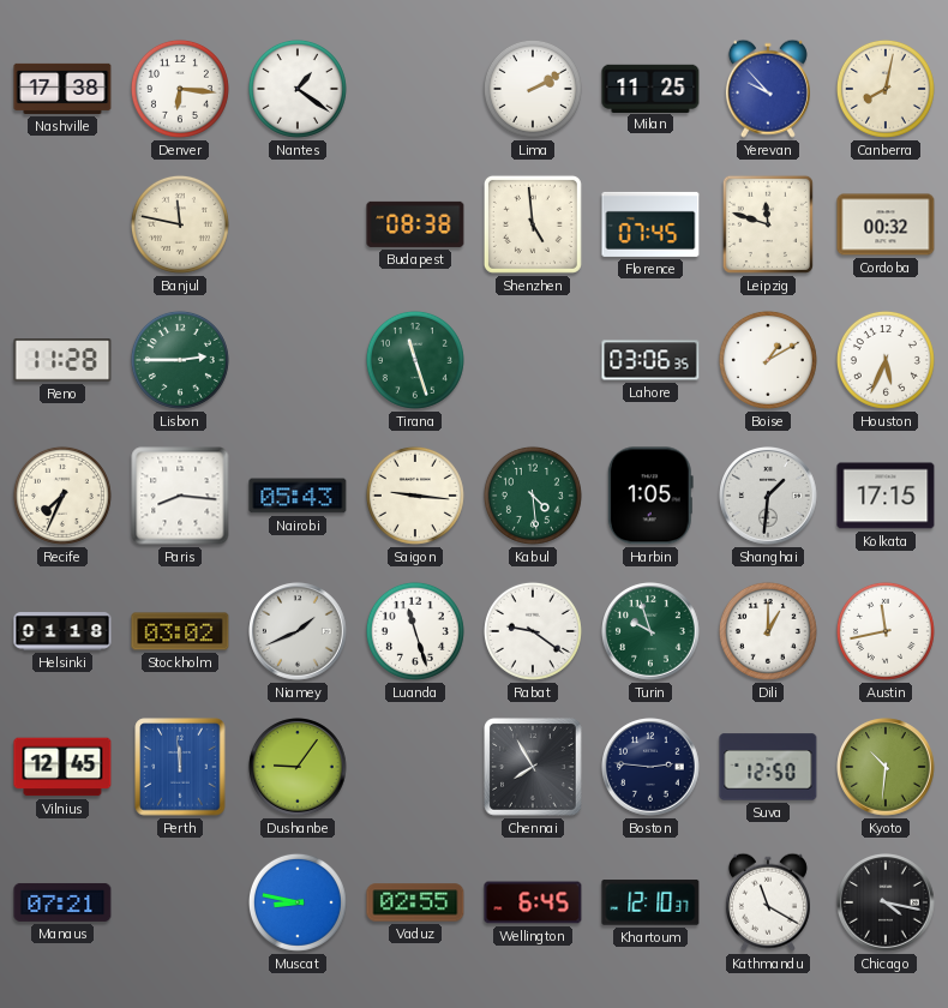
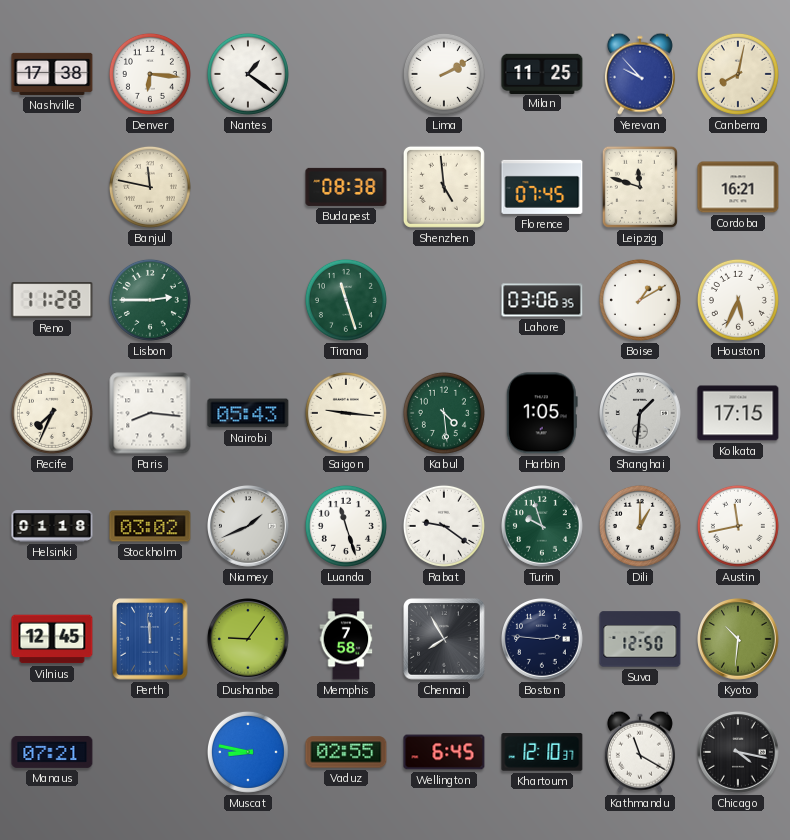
Cordoba: 00:32 -> 16:21
Memphis: none -> 7:58
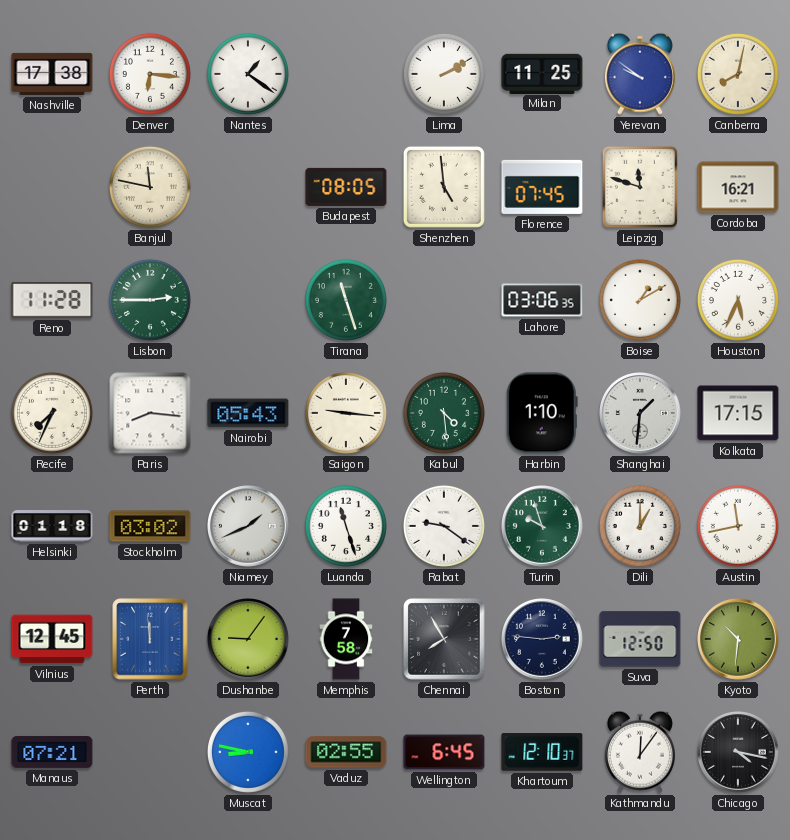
Yerevan: 9:53 -> 9:51
Budapest: 08:38 -> 08:05
Harbin: 1:05 -> 1:10
Kathmandu: 11:20 -> 12:06
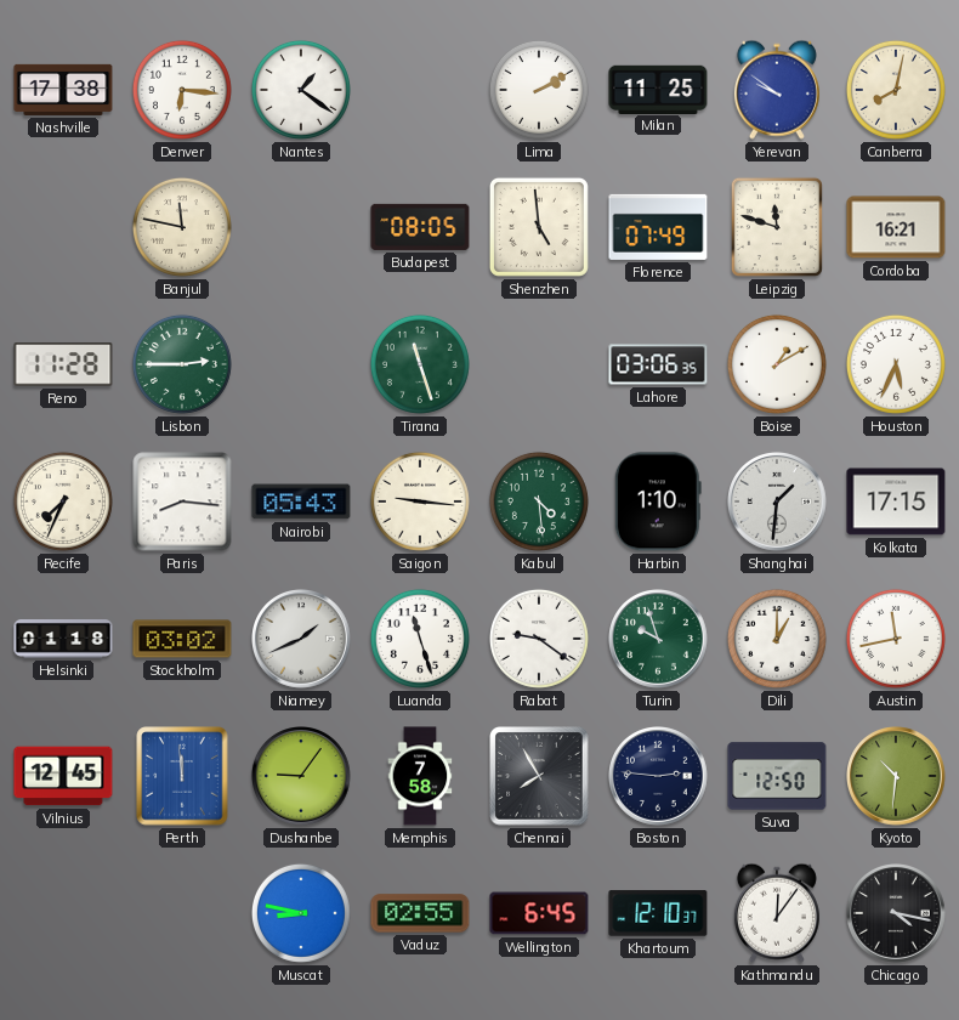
Florence: 07:45 -> 07:49
Manaus: 07:21 -> none
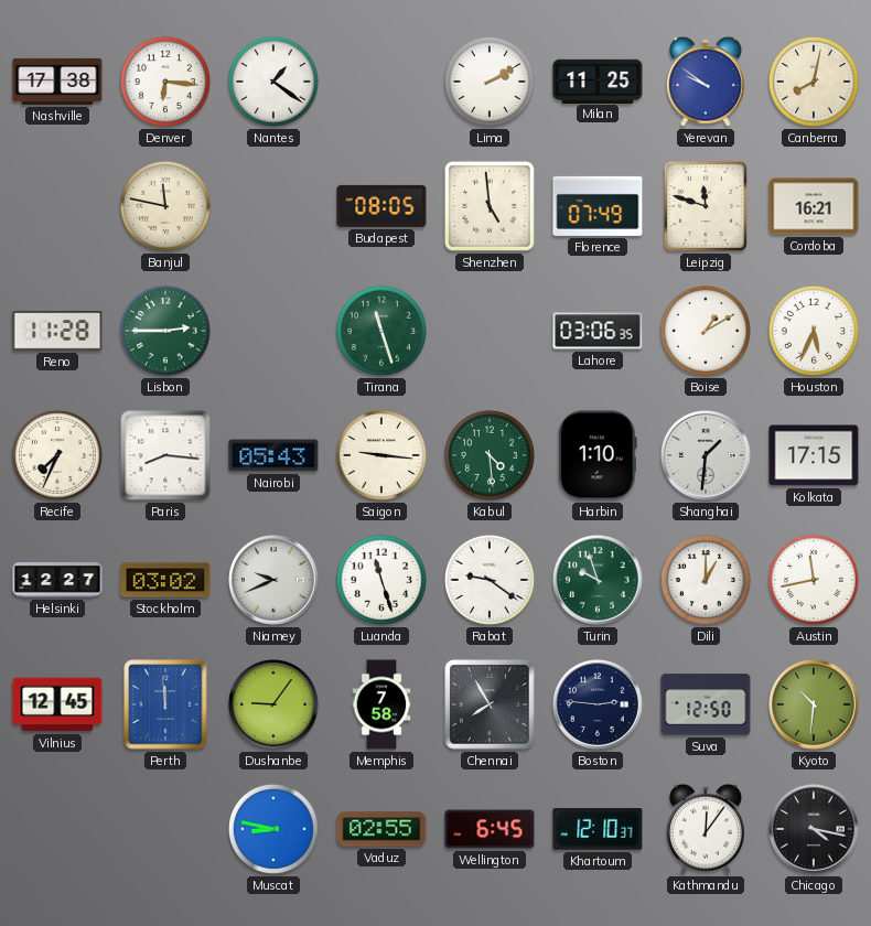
Helsinki: 01:18 -> 12:27
Niamey: 1:41 -> 9:41
